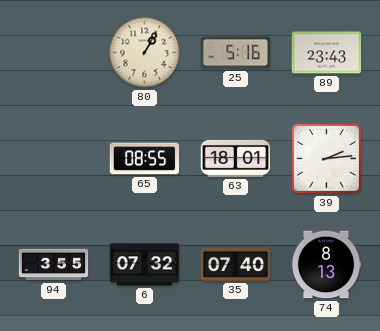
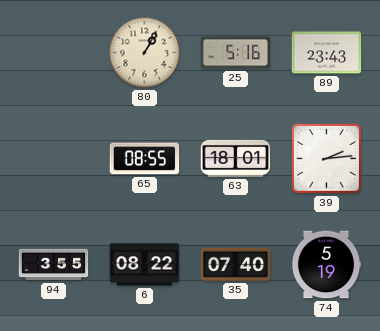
6: 07:32 -> 08:22
74: 8:13 -> 5:19
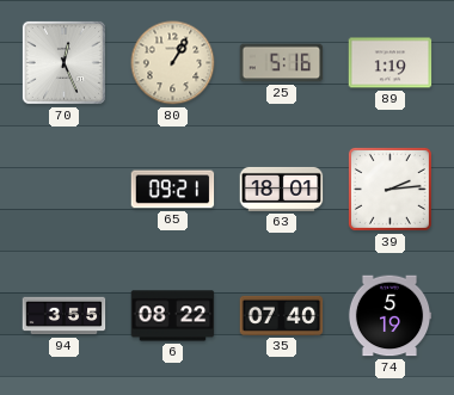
70: none -> 12:26
89: 23:43 -> 1:19
65: 08:55 -> 09:21
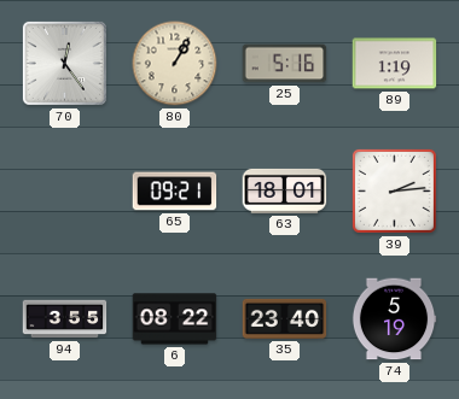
70: 12:26 -> 12:24
35: 07:40 -> 23:40
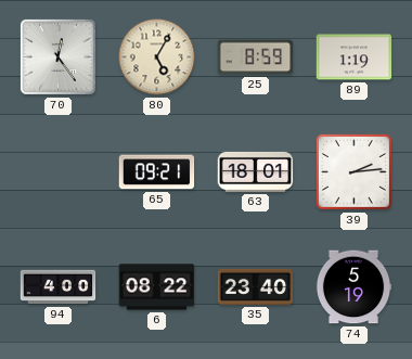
80: 1:05 -> 5:05
25: 5:16 -> 8:59
94: 3:55 -> 4:00
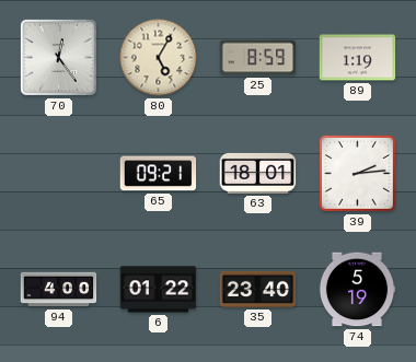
6: 08:22 -> 01:22
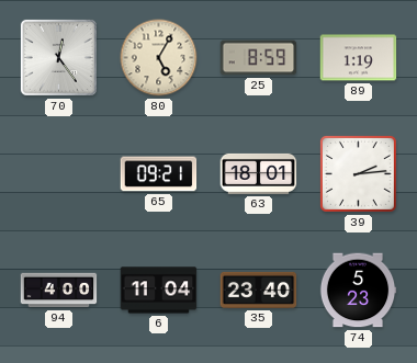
6: 01:22 -> 11:04
74: 5:19 -> 5:23
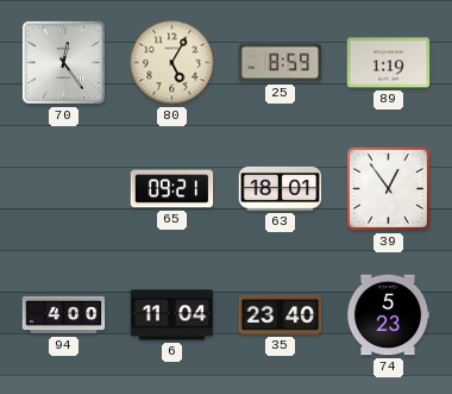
39: 2:14 -> 12:54
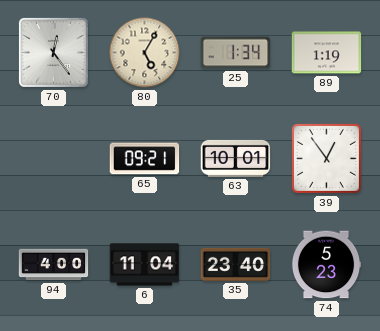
25: 8:59 -> 1:34
63: 18:01 -> 10:01
